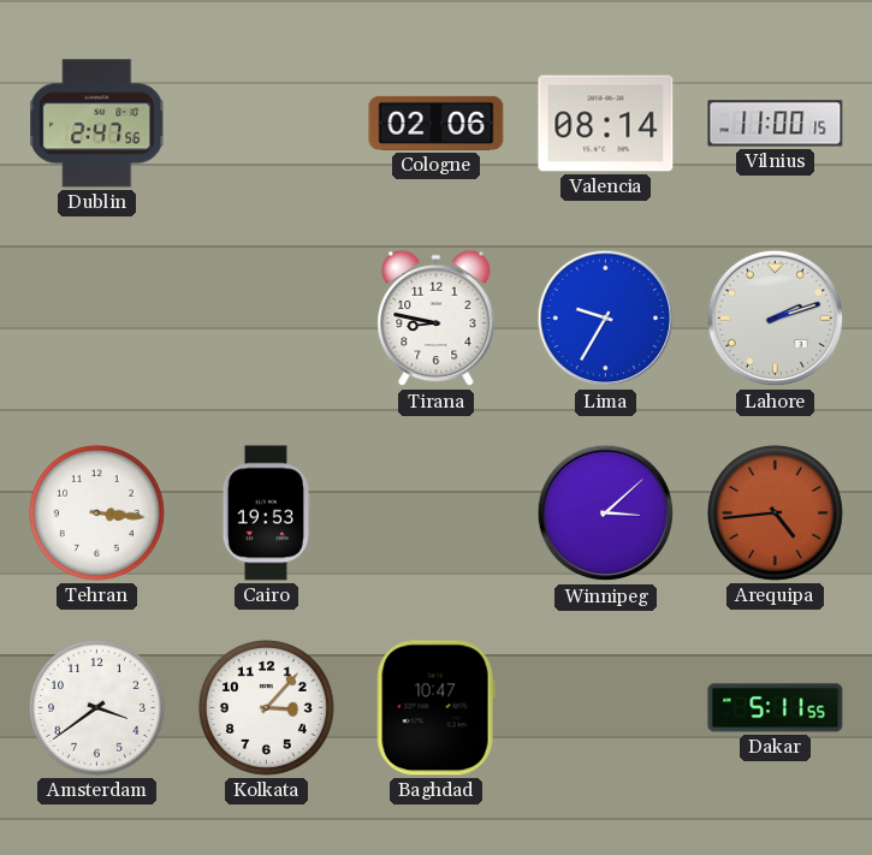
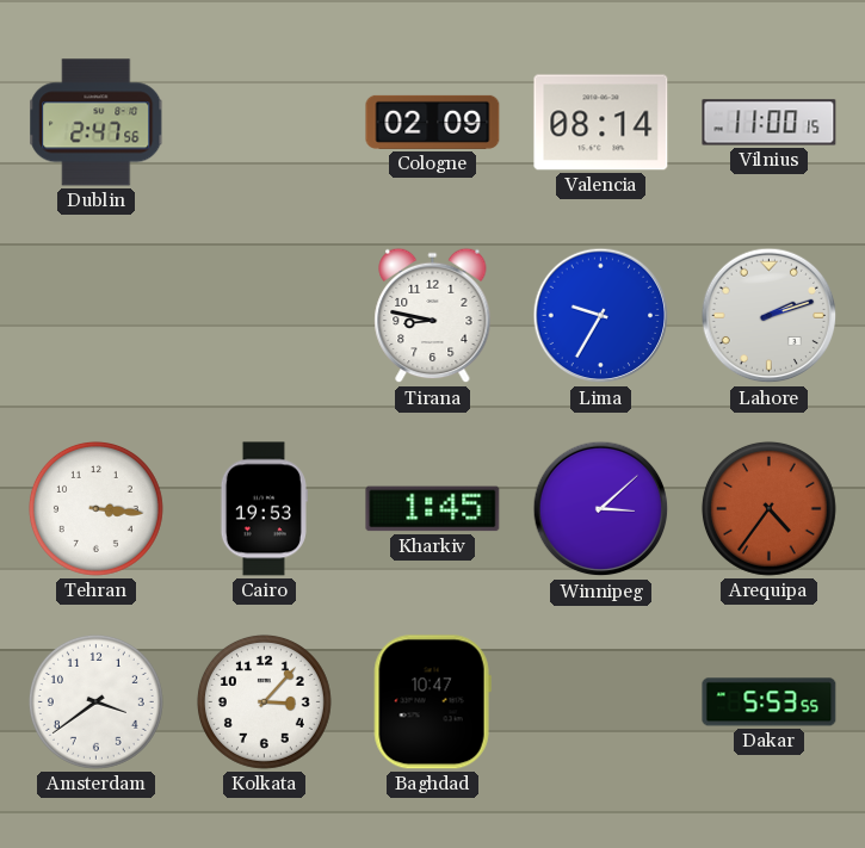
Cologne: 02:06 -> 02:09
Kharkiv: none -> 1:45
Arequipa: 4:44 -> 4:36
Dakar: 5:11 -> 5:53
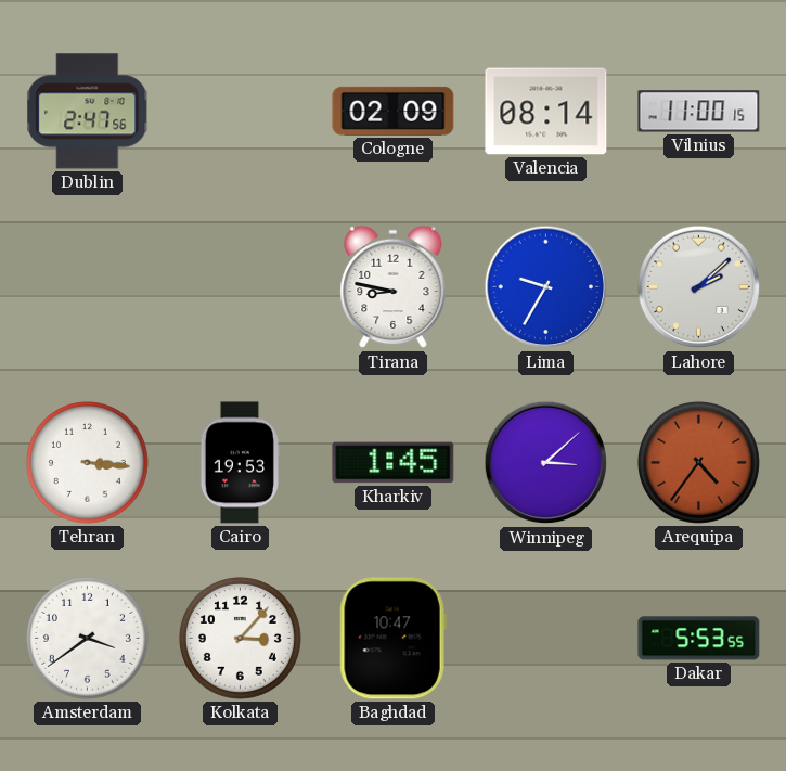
Lahore: 2:12 -> 2:08
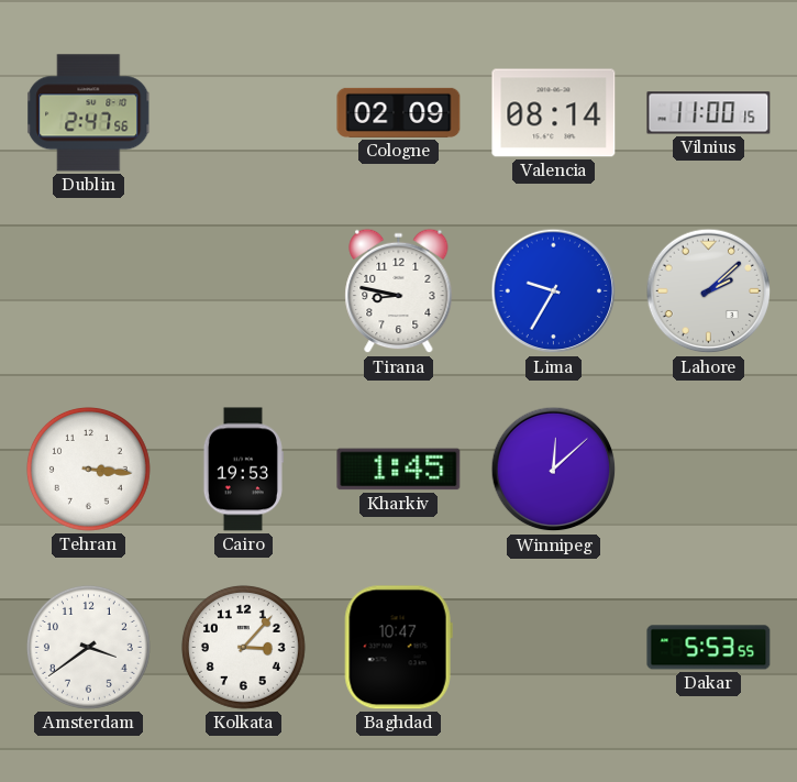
Winnipeg: 3:08 -> 12:08
Arequipa: 4:36 -> none
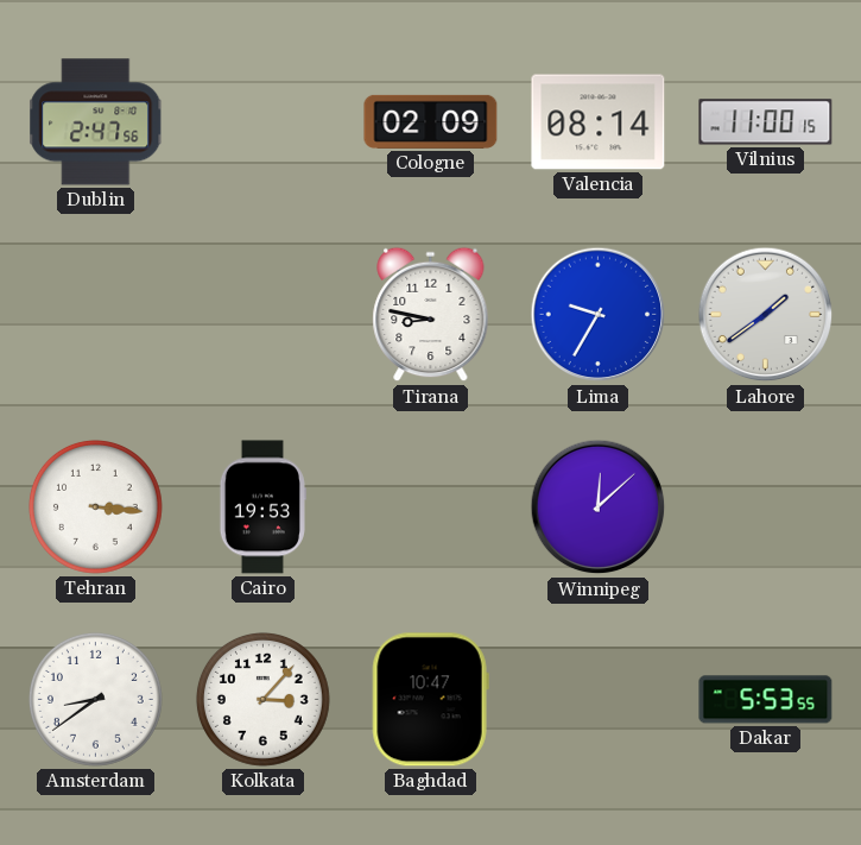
Lahore: 2:08 -> 1:39
Kharkiv: 1:45 -> none
Amsterdam: 3:39 -> 8:39
